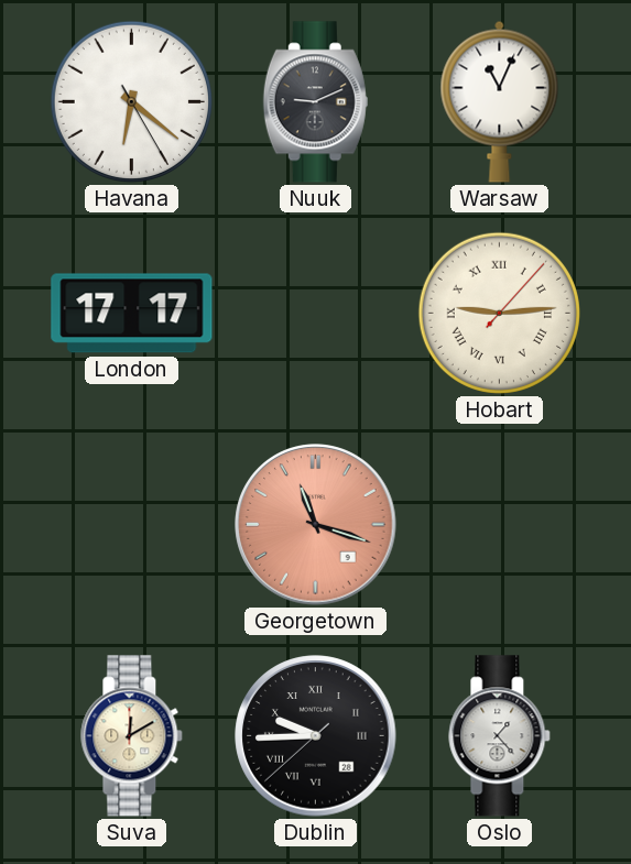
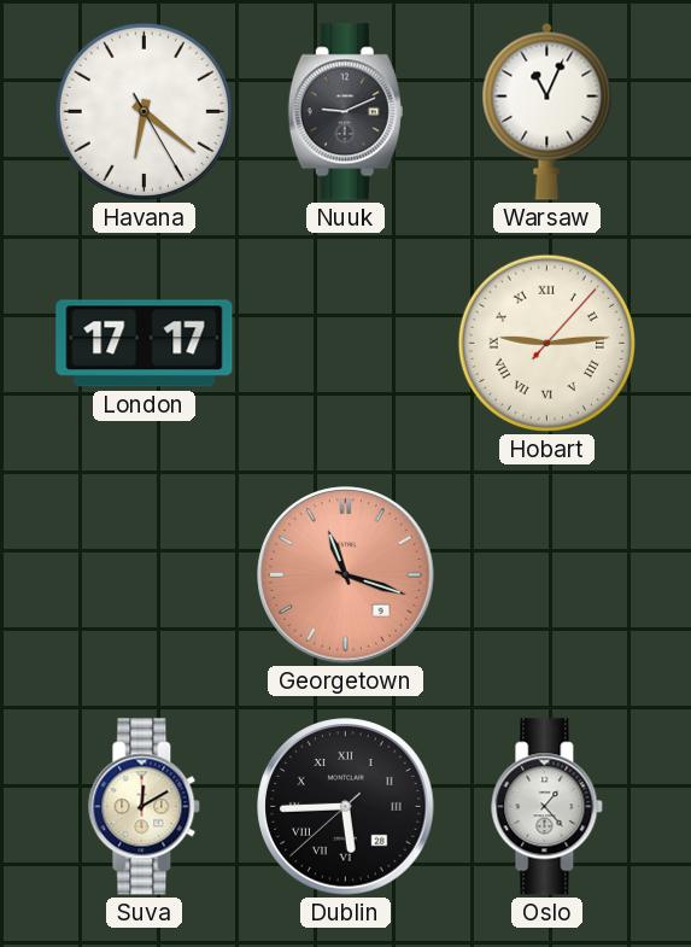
Dublin: 9:44 -> 5:44
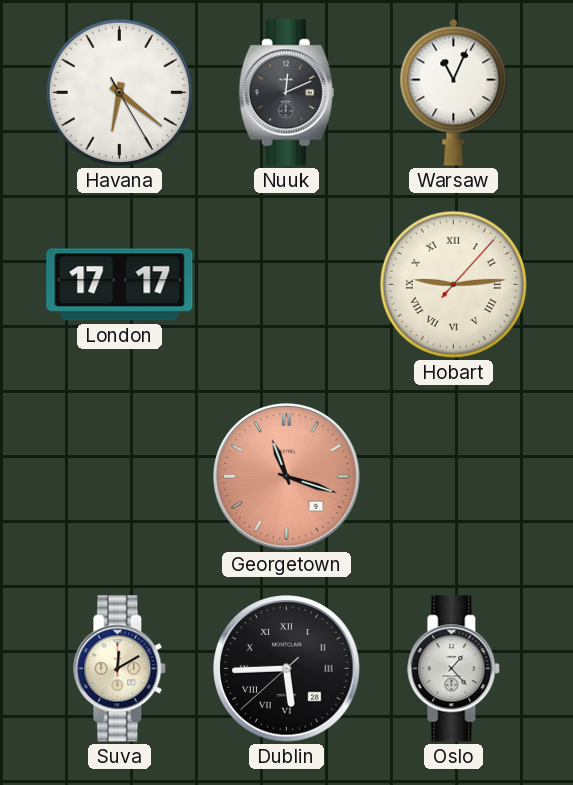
Nuuk: 9:11 -> 12:11
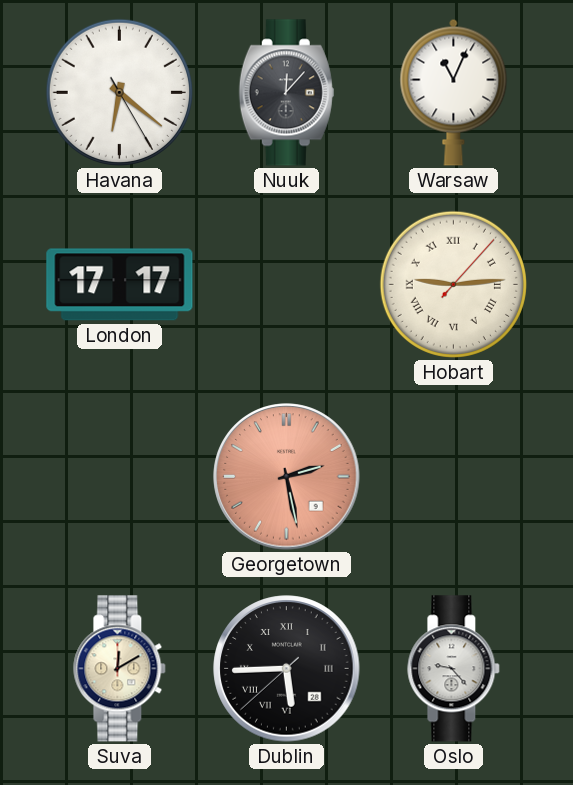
Nuuk: 12:11 -> 12:07
Georgetown: 11:18 -> 2:28
Oslo: 1:23 -> 9:23
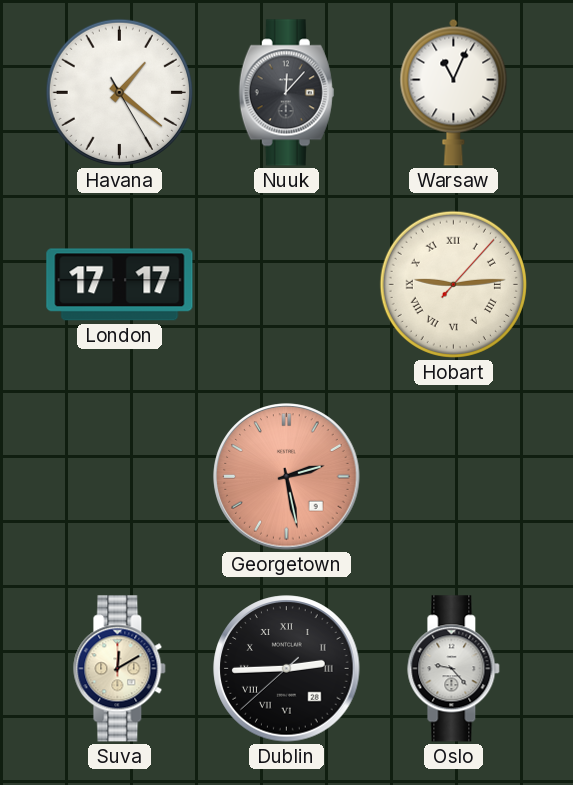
Havana: 6:21 -> 1:21
Dublin: 5:44 -> 2:44
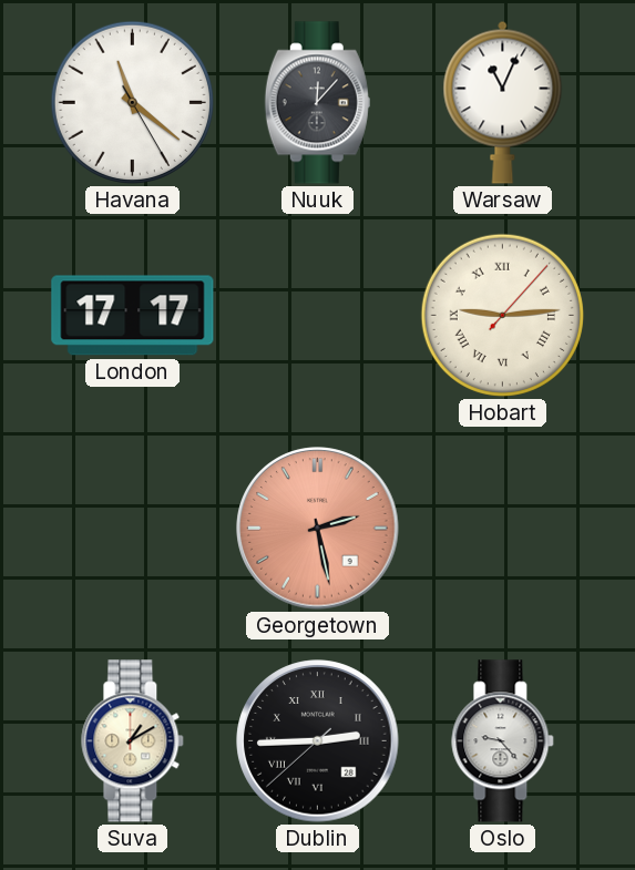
Havana: 1:21 -> 11:21
Suva: 12:10 -> 1:10
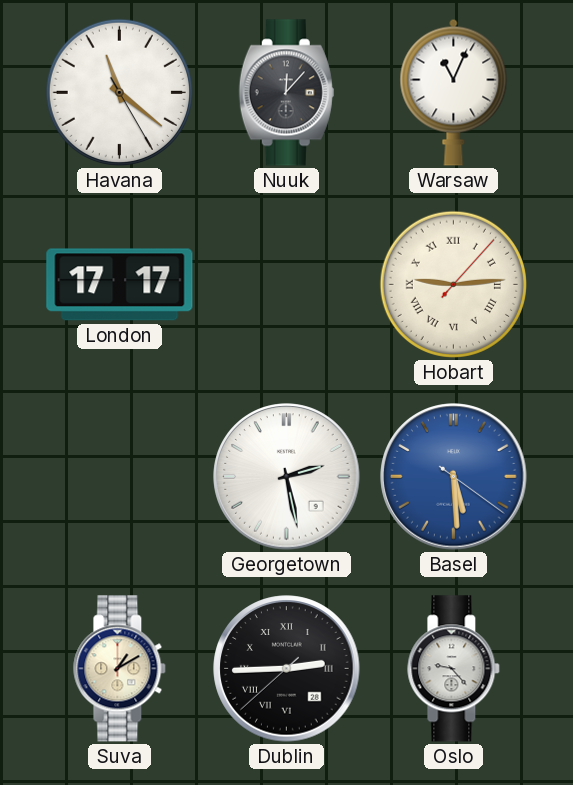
Georgetown dial: salmon -> white
Basel: none -> 5:29
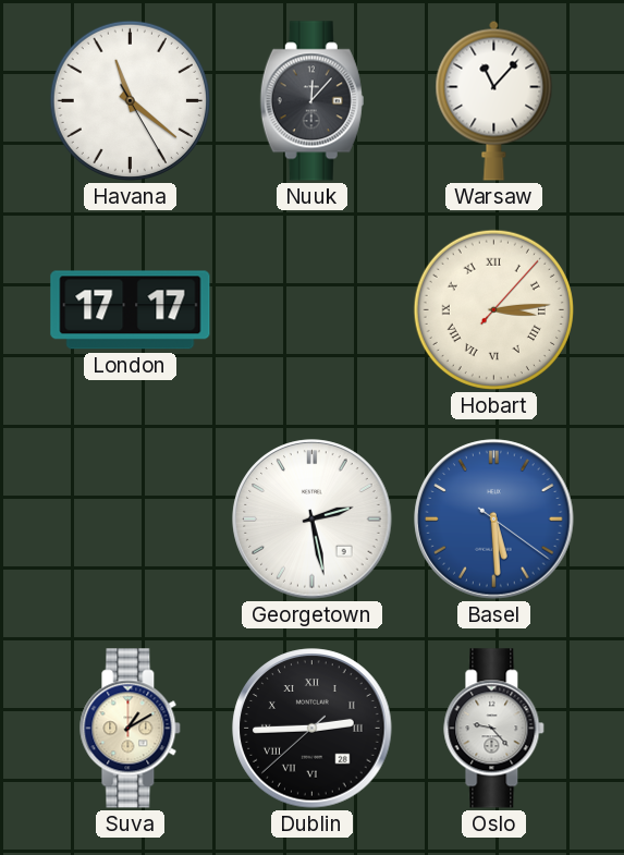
Warsaw: 11:04 -> 11:07
Hobart: 9:14 -> 3:14
